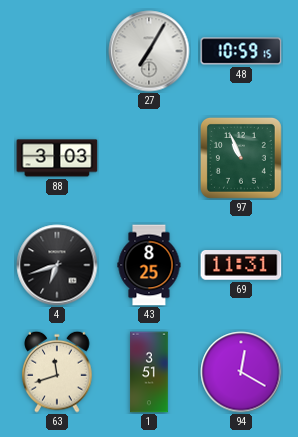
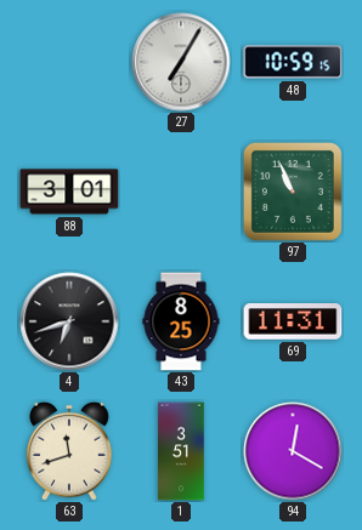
88: 3:03 -> 3:01
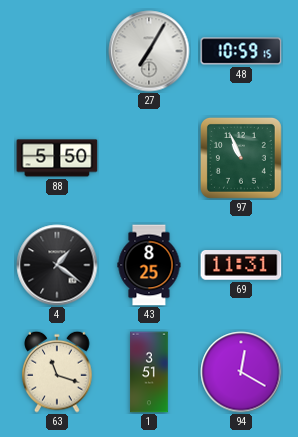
88: 3:01 -> 5:50
4: 6:42 -> 1:21
63: 11:42 -> 11:18
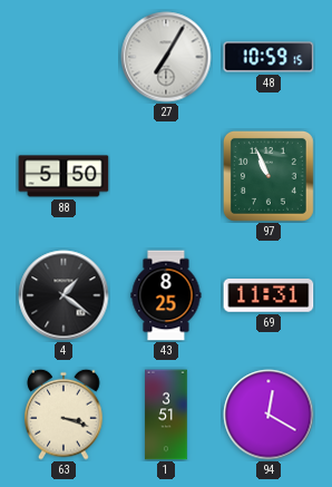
63: 11:18 -> 3:18
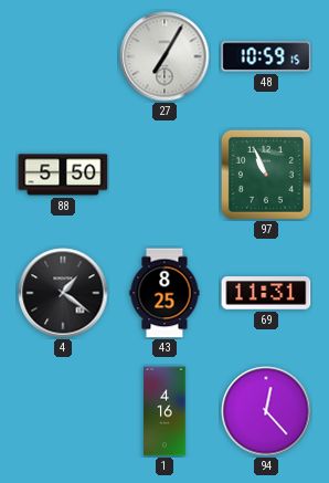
63: 3:18 -> none
1: 3:51 -> 4:16
94: 12:20 -> 12:23
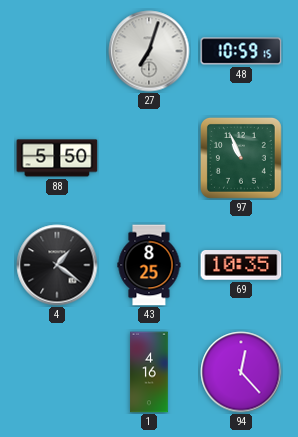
27: 7:05 -> 7:03
69: 11:31 -> 10:35
